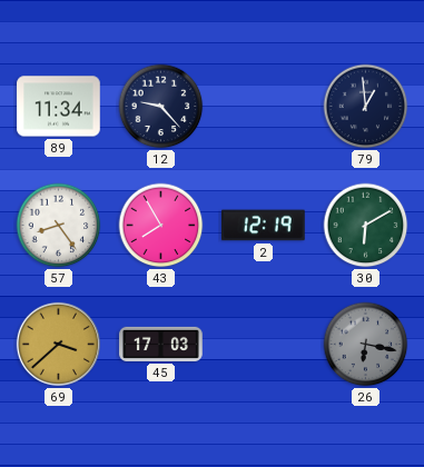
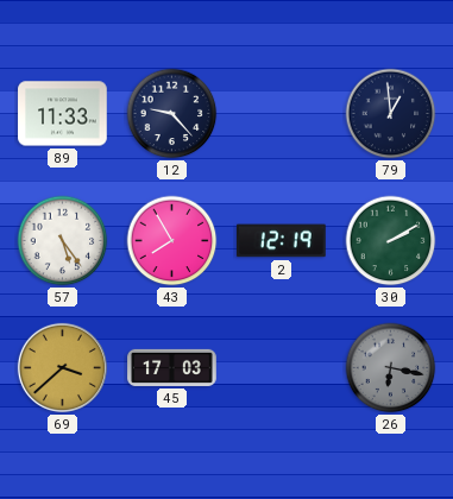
89: 11:34 -> 11:33
57: 8:24 -> 5:24
30: 6:10 -> 2:10
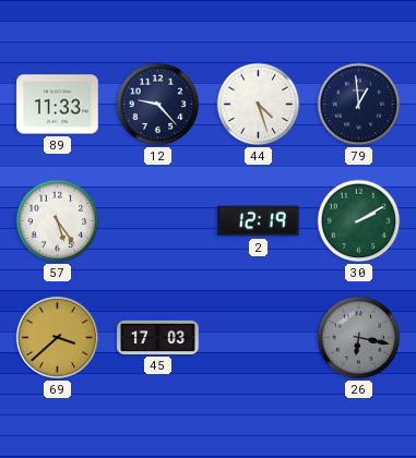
44: none -> 4:27
43: 7:55 -> none
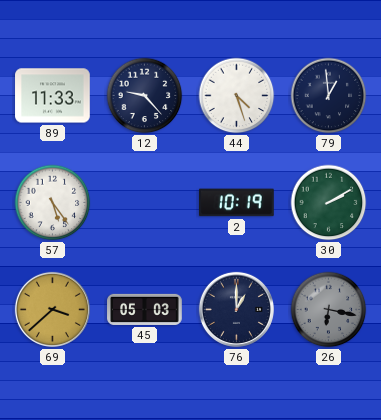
2: 12:19 -> 10:19
45: 17:03 -> 05:03
76: none -> 1:00
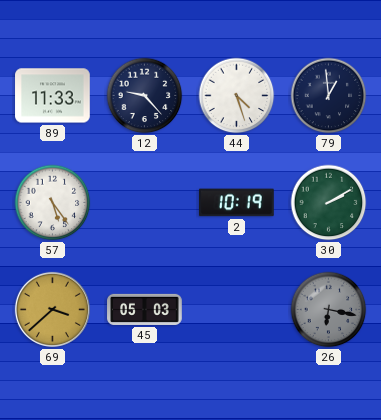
76: 1:00 -> none
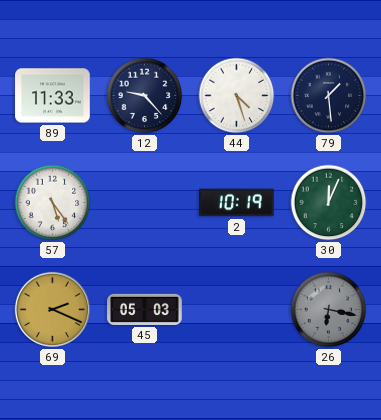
79: 12:59 -> 1:29
30: 2:10 -> 12:04
69: 3:38 -> 2:19
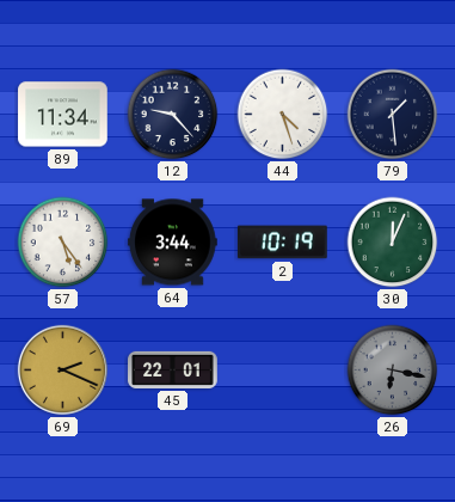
89: 11:33 -> 11:34
64: none -> 3:44
45: 05:03 -> 22:01
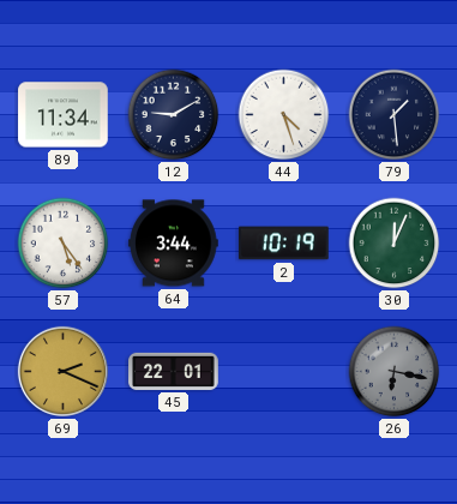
12: 9:23 -> 9:10
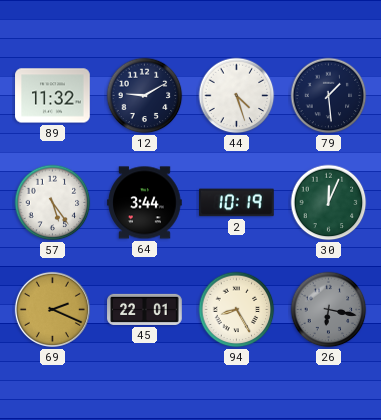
89: 11:34 -> 11:32
94: none -> 8:25
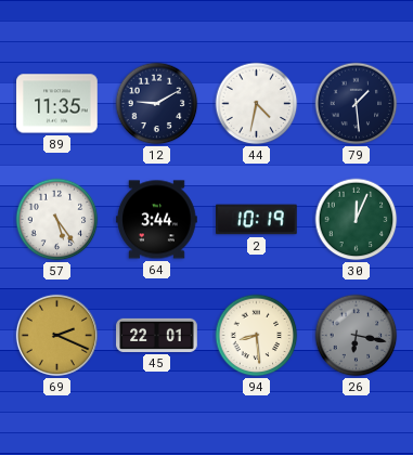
89: 11:32 -> 11:35
44: 4:27 -> 4:32
94: 8:25 -> 8:29
